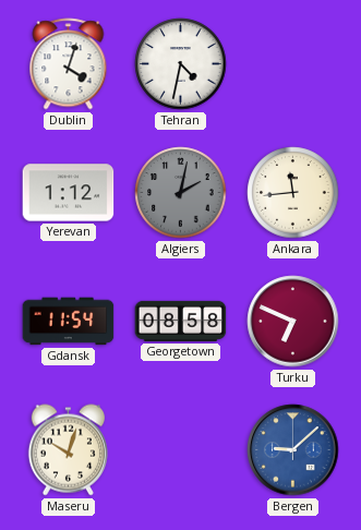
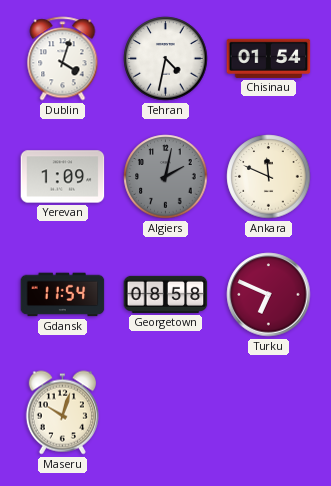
Chisinau: none -> 01:54
Yerevan: 1:12 -> 1:09
Ankara: 11:44 -> 11:49
Bergen: 9:08 -> none
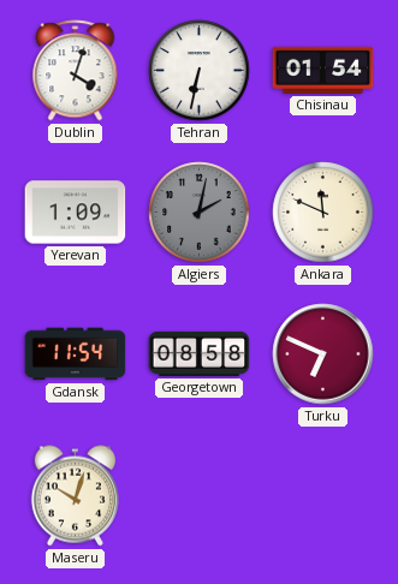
Tehran: 4:32 -> 6:32
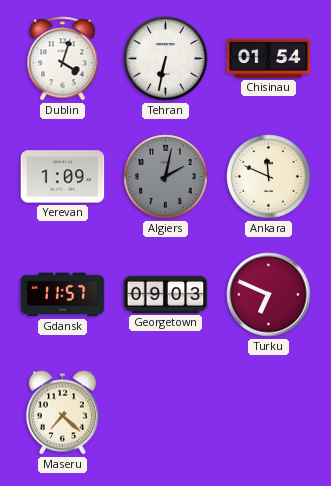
Gdansk: 11:54 -> 11:57
Georgetown: 08:58 -> 09:03
Maseru: 10:03 -> 7:22
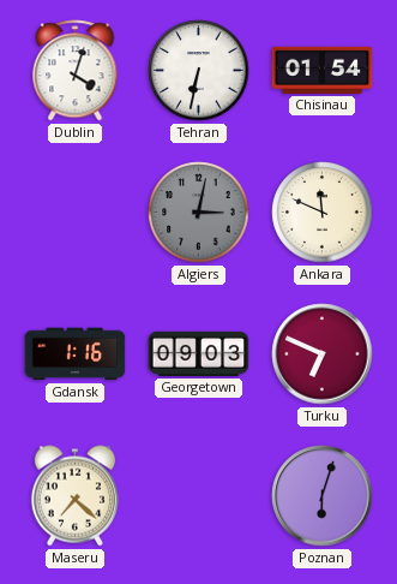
Yerevan: 1:09 -> none
Algiers: 2:02 -> 3:02
Gdansk: 11:57 -> 1:16
Poznan: none -> 6:03
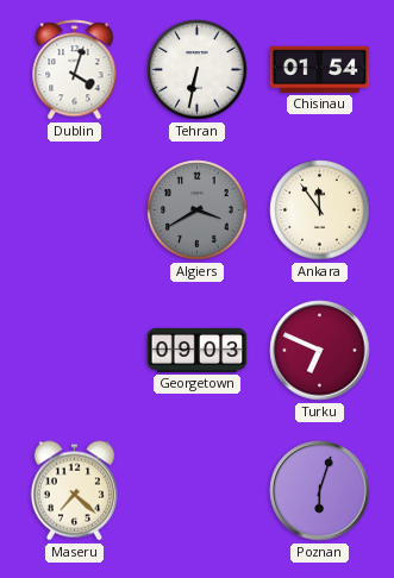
Algiers: 3:02 -> 3:40
Ankara: 11:49 -> 11:54
Gdansk: 1:16 -> none
